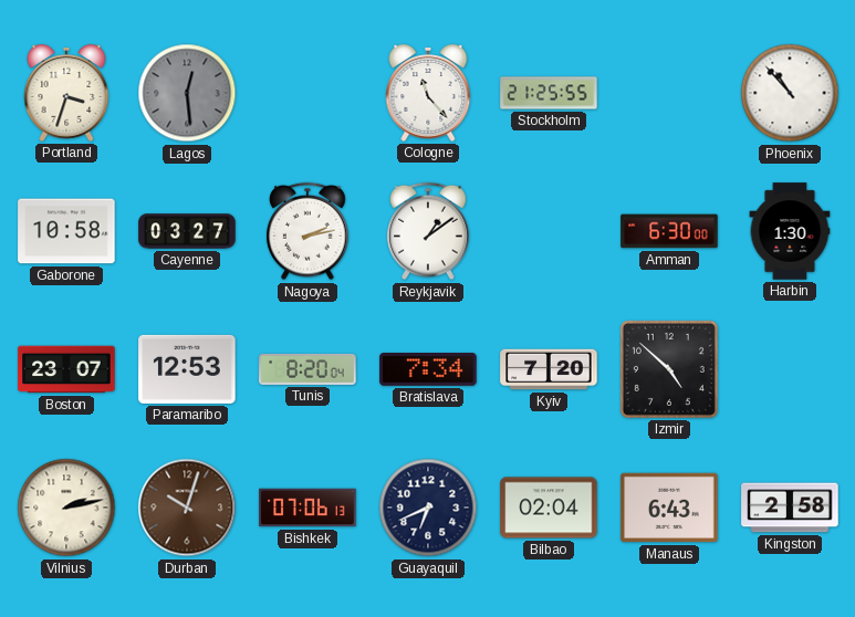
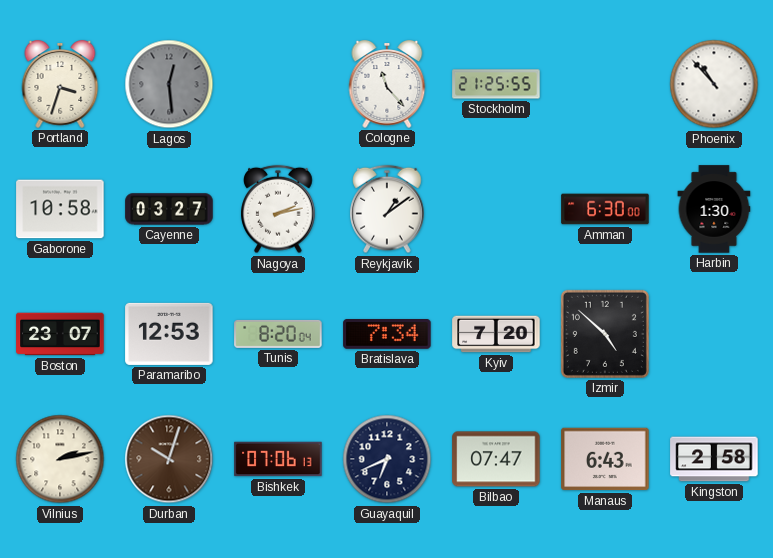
Bilbao: 02:04 -> 07:47
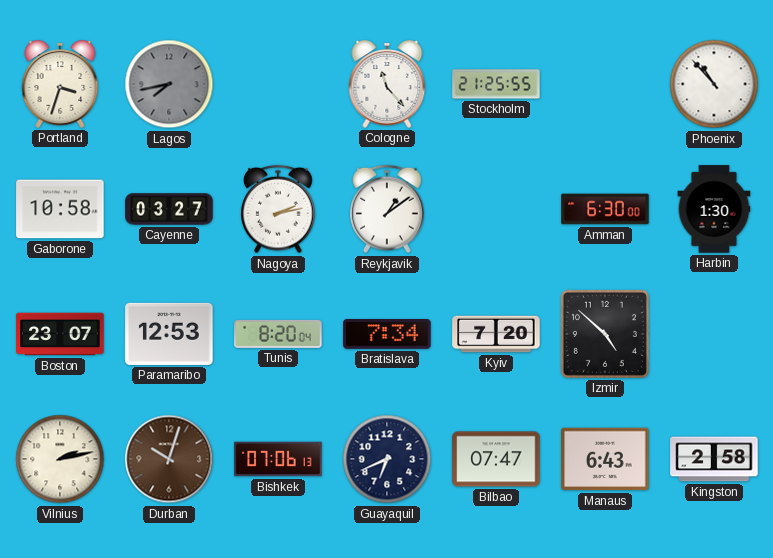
Lagos: 12:29 -> 7:43
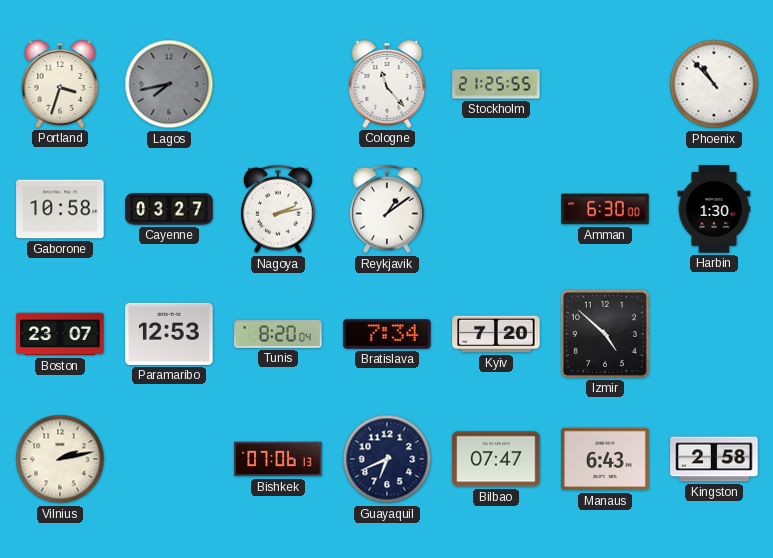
Durban: 10:03 -> none
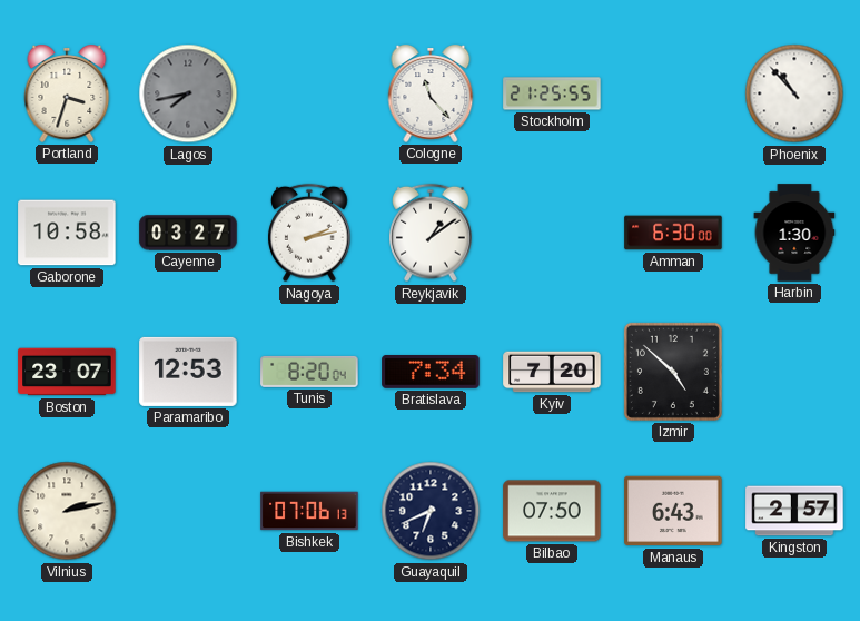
Bilbao: 07:47 -> 07:50
Kingston: 2:58 -> 2:57
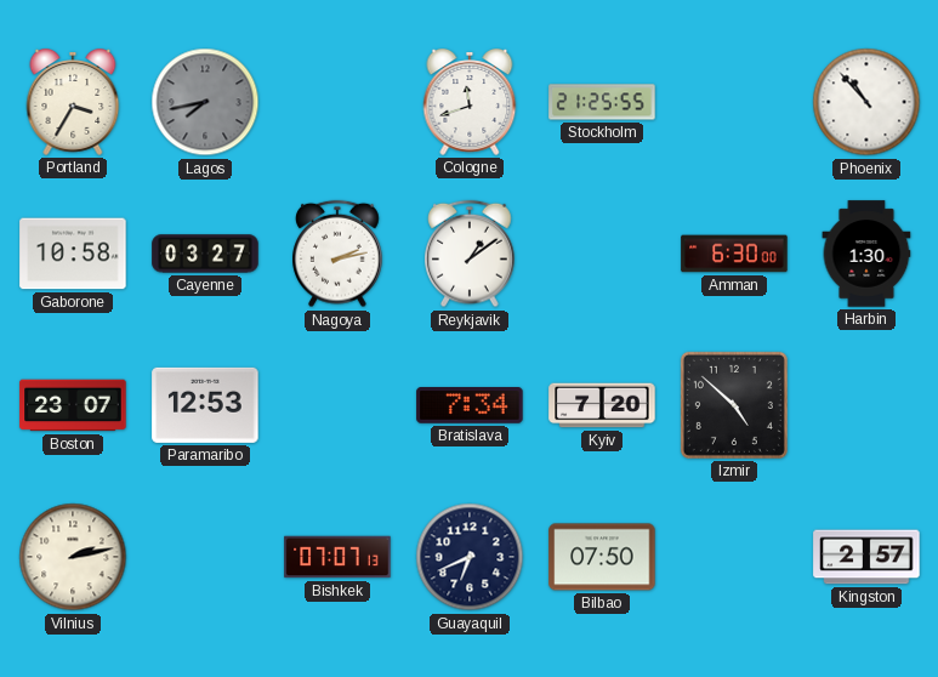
Portland: 3:33 -> 3:35
Cologne: 11:23 -> 11:42
Tunis: 8:20 -> none
Bishkek: 07:06 -> 07:07
Manaus: 6:43 -> none
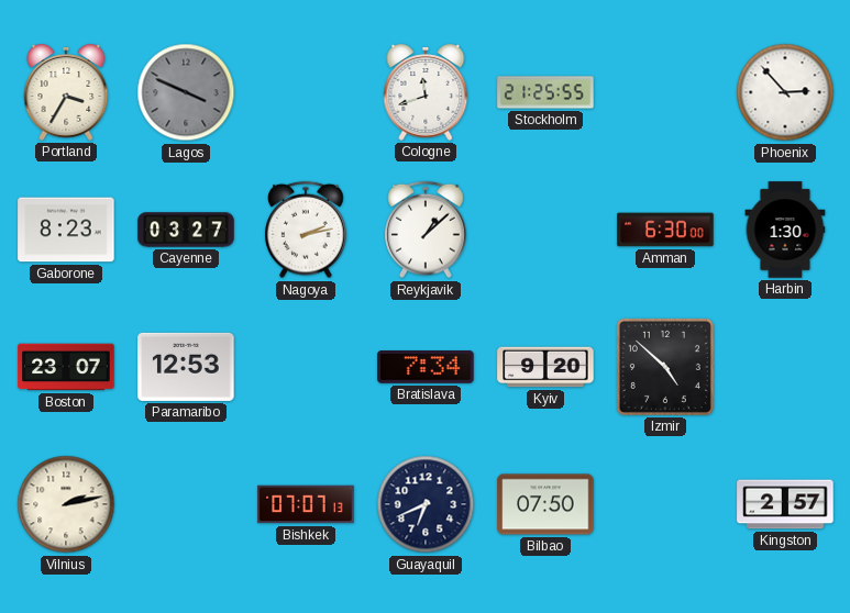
Lagos: 7:43 -> 3:49
Phoenix: 10:53 -> 2:53
Gaborone: 10:58 -> 8:23
Reykjavik: 1:09 -> 1:08
Kyiv: 7:20 -> 9:20
